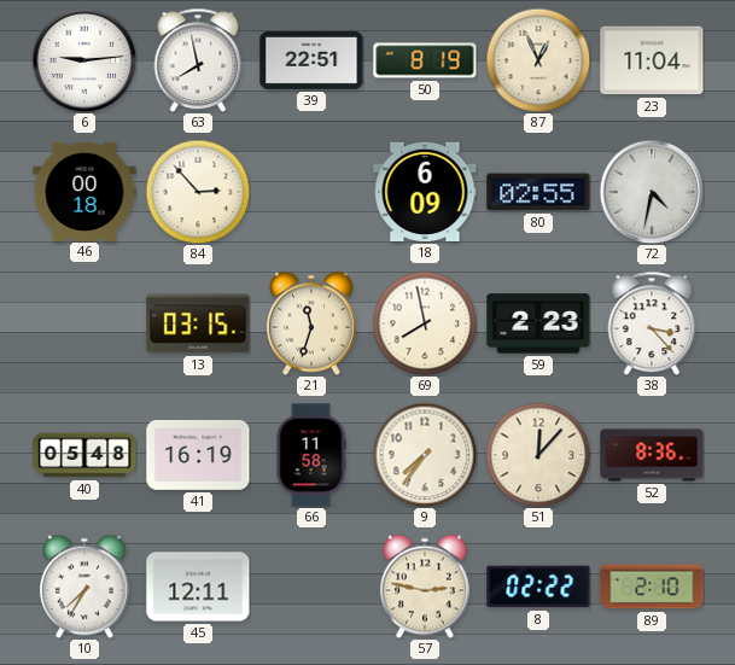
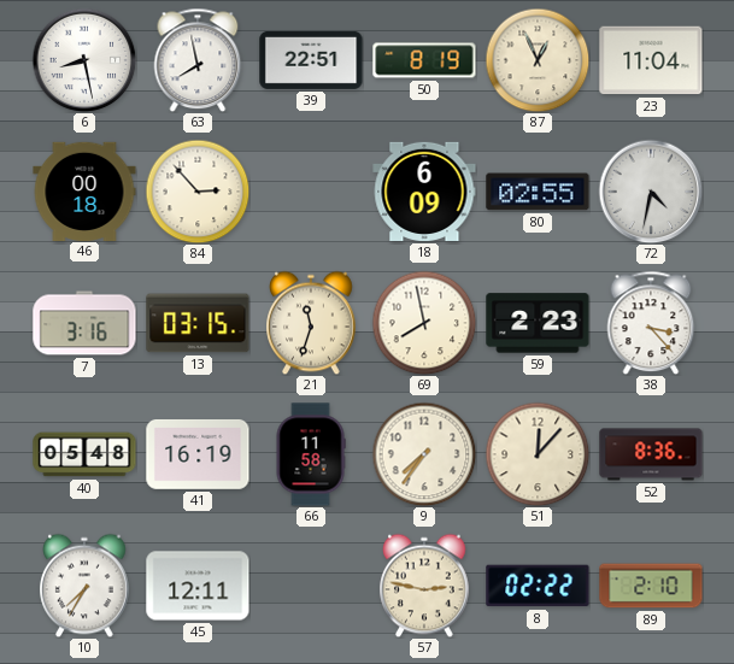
6: 9:14 -> 8:28
7: none -> 3:16
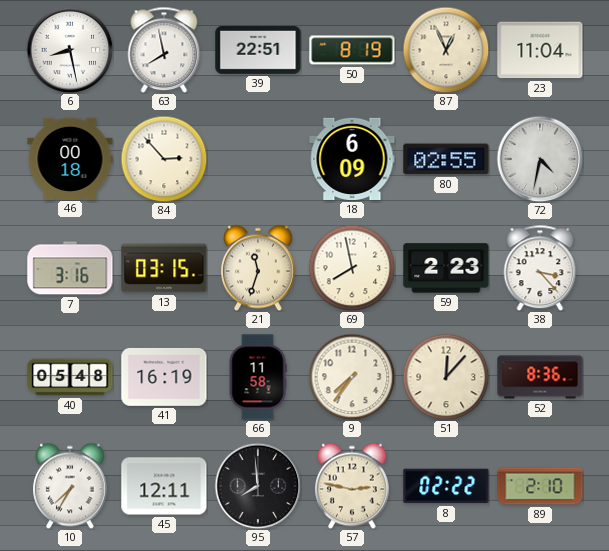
95: none -> 7:59
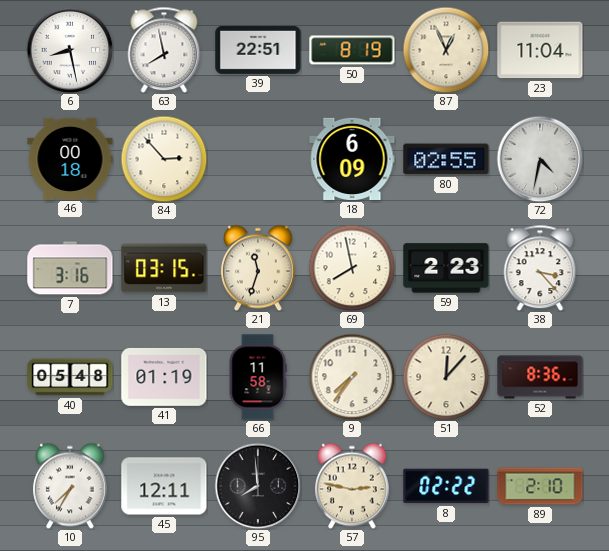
41: 16:19 -> 01:19
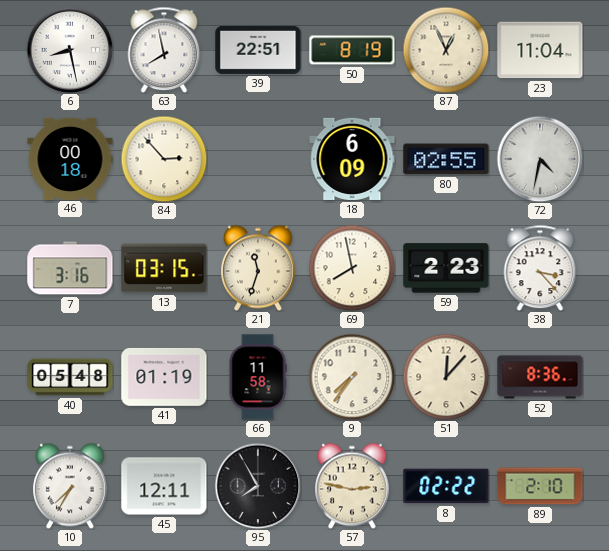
95: 7:59 -> 7:55
